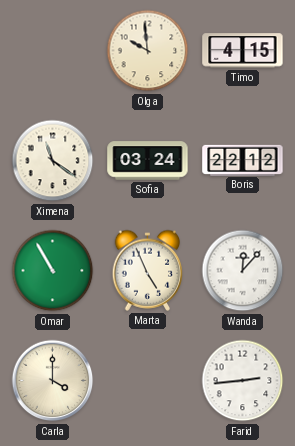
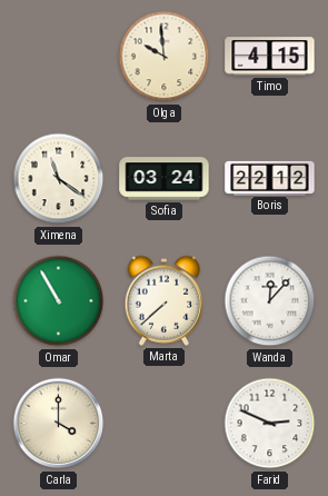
Marta: 4:56 -> 7:38
Farid: 2:44 -> 2:49
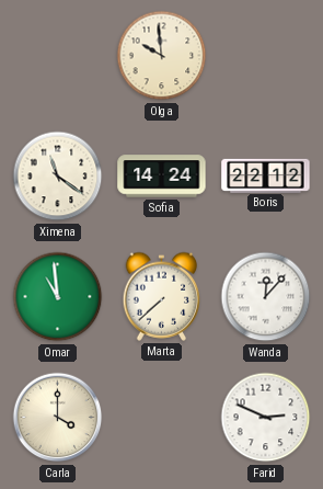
Timo: 4:15 -> none
Sofia: 03:24 -> 14:24
Omar: 10:55 -> 10:59
